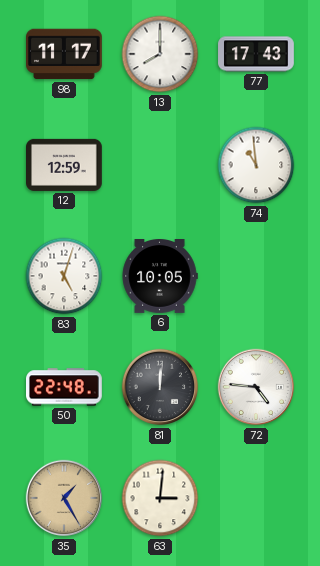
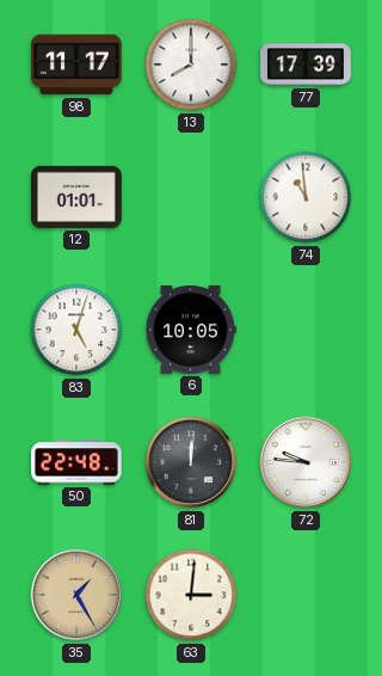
77: 17:43 -> 17:39
12: 12:59 -> 01:01
72: 4:46 -> 9:46
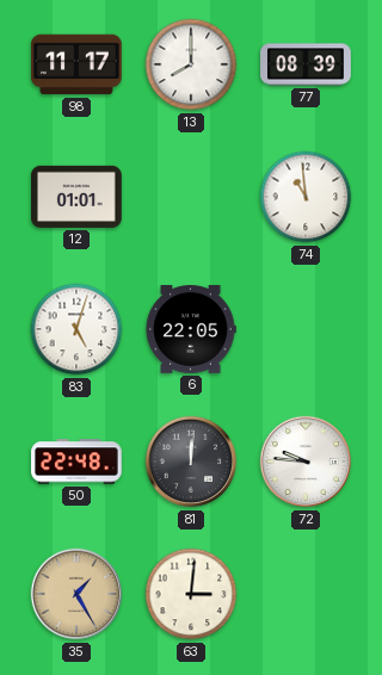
77: 17:39 -> 08:39
6: 10:05 -> 22:05
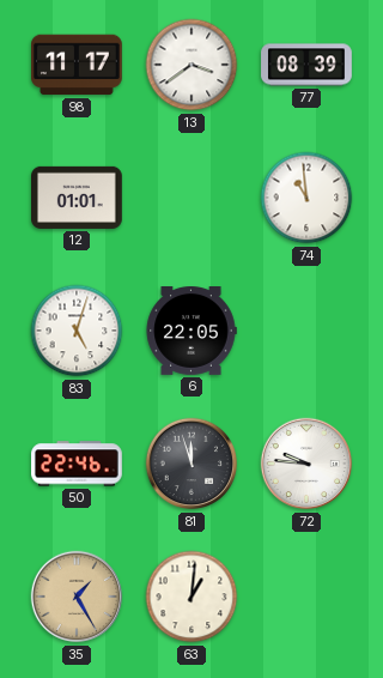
13: 8:00 -> 3:39
50: 22:48 -> 22:46
81: 12:01 -> 11:57
63: 3:01 -> 1:01
